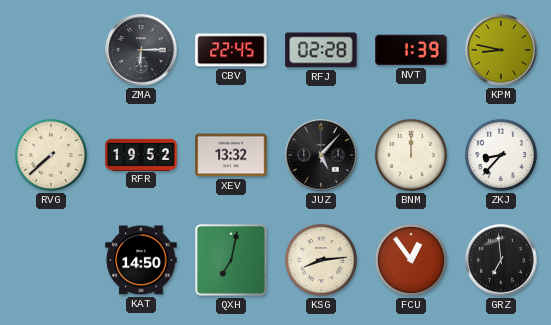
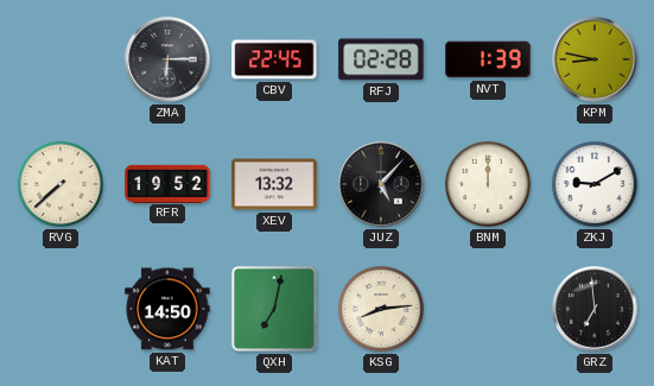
ZKJ: 8:37 -> 9:10
FCU: 12:54 -> none
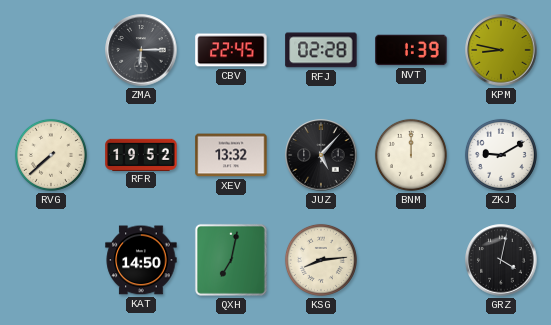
GRZ: 6:59 -> 4:02
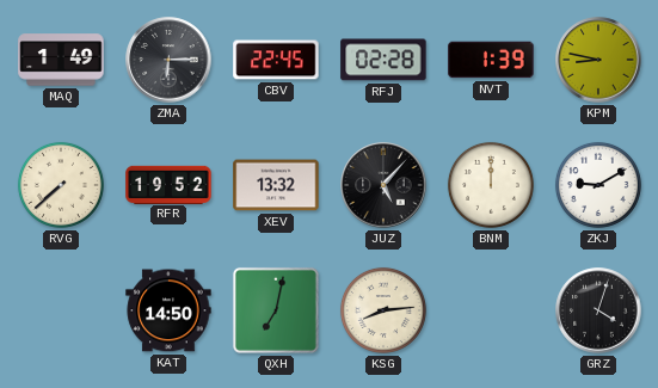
MAQ: none -> 1:49
GRZ: 4:02 -> 4:03
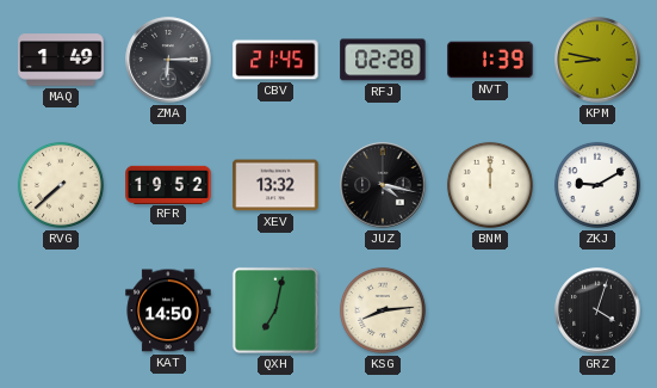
CBV: 22:45 -> 21:45
JUZ: 5:07 -> 4:17
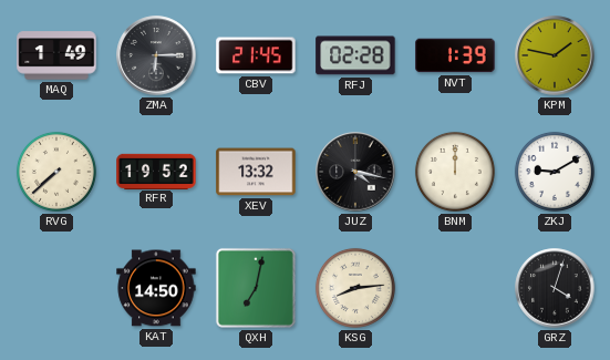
KPM: 8:47 -> 1:47
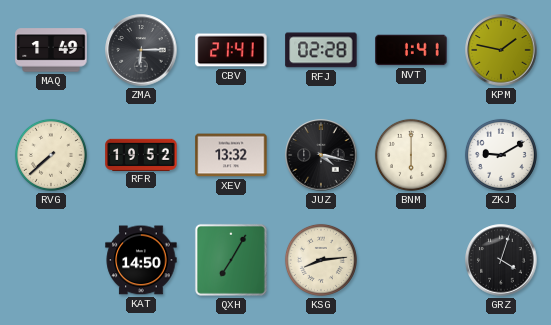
CBV: 21:45 -> 21:41
NVT: 1:39 -> 1:41
BNM: 12:00 -> 6:00
QXH: 7:02 -> 7:05
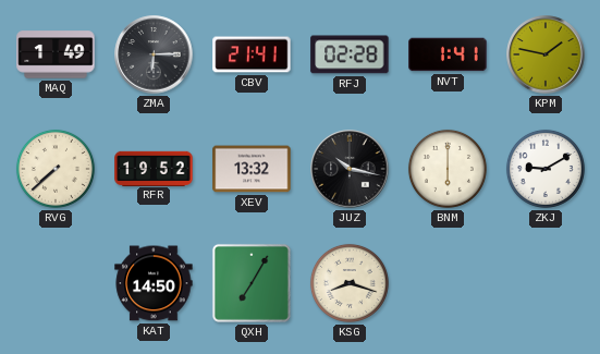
JUZ: 4:17 -> 10:17
KSG: 8:14 -> 8:18
GRZ: 4:03 -> none
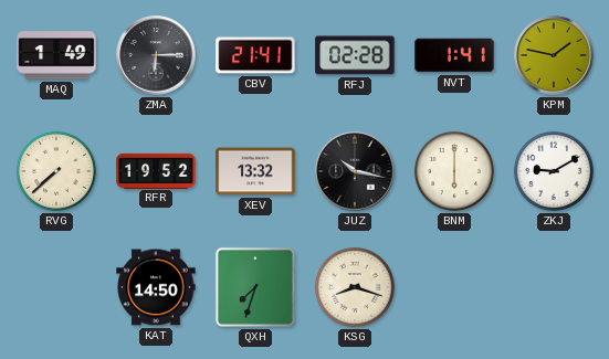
QXH: 7:05 -> 7:33
